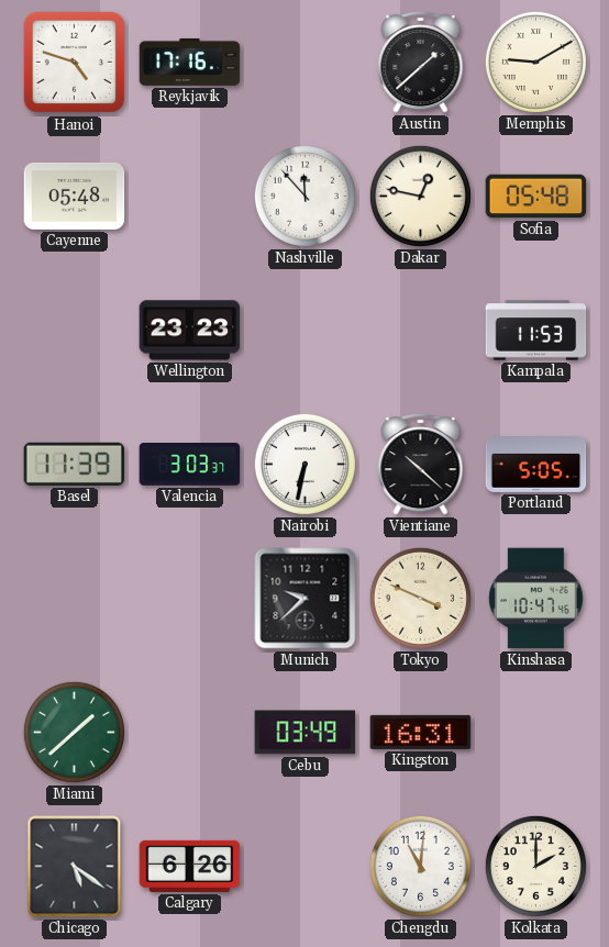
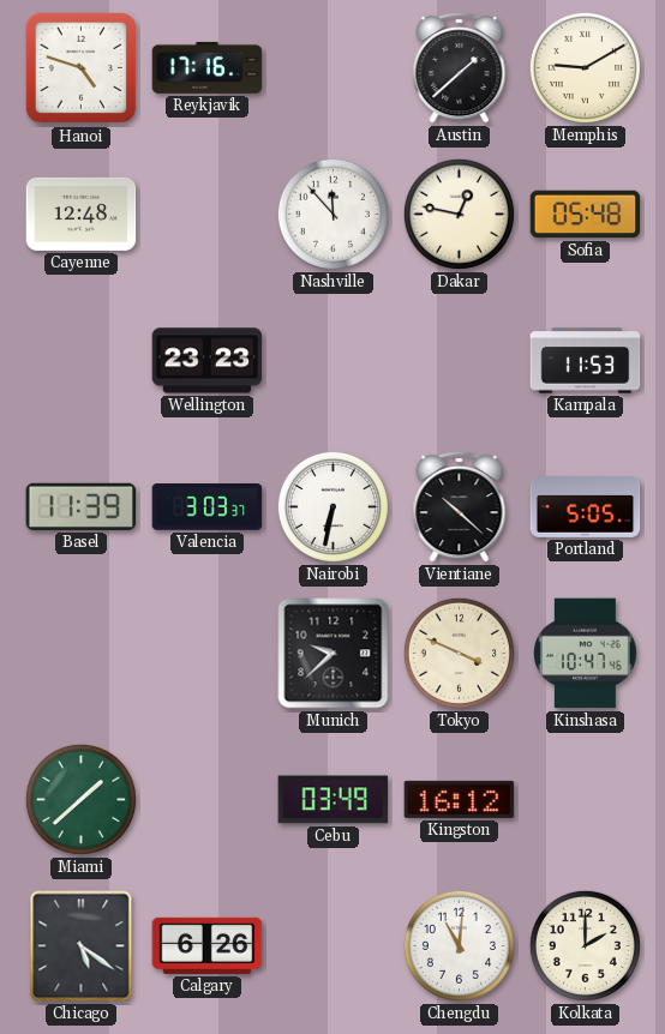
Cayenne: 05:48 -> 12:48
Kingston: 16:31 -> 16:12
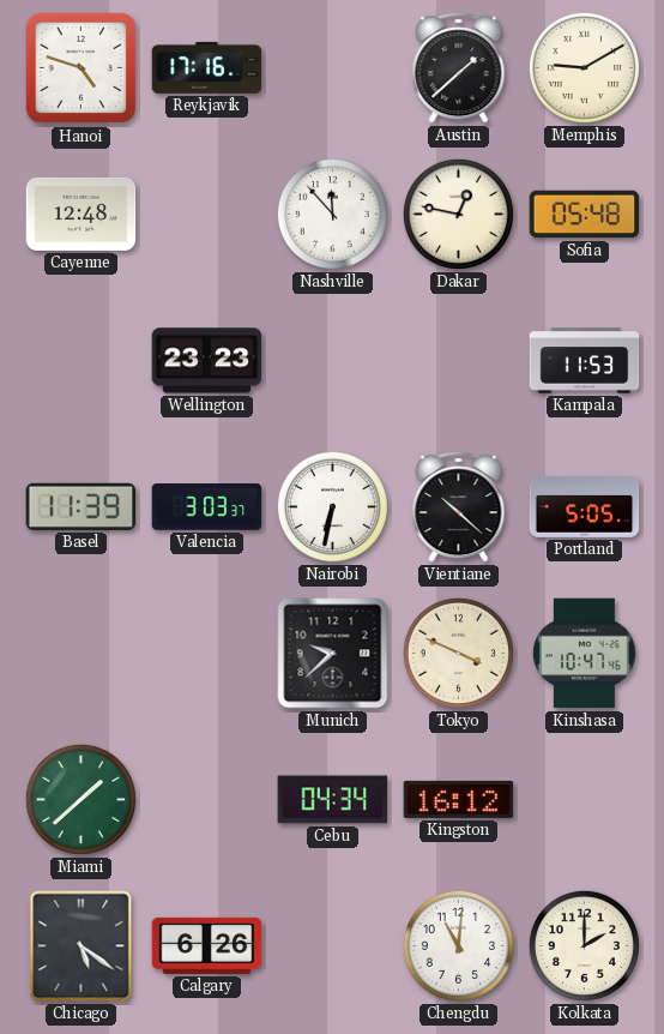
Cebu: 03:49 -> 04:34
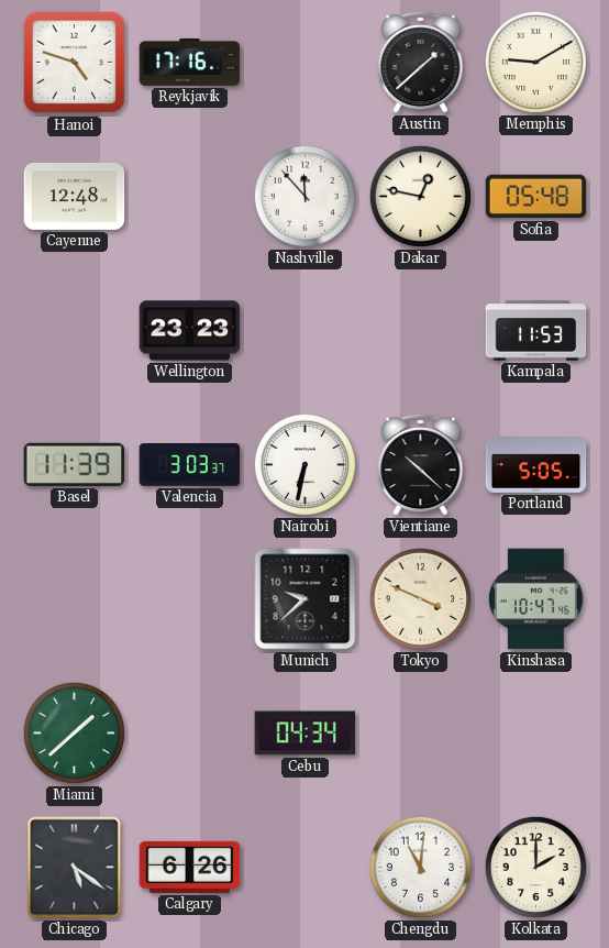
Kingston: 16:12 -> none
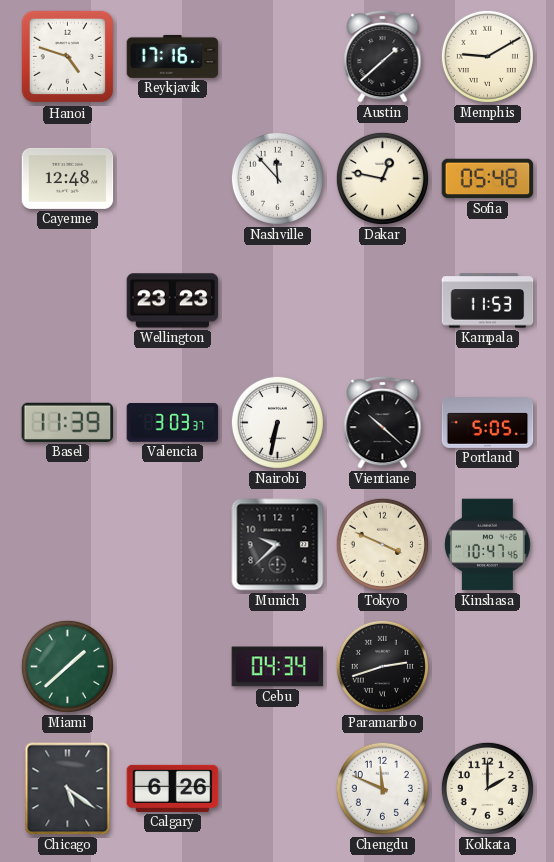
Paramaribo: none -> 2:42
Chengdu: 11:01 -> 11:49
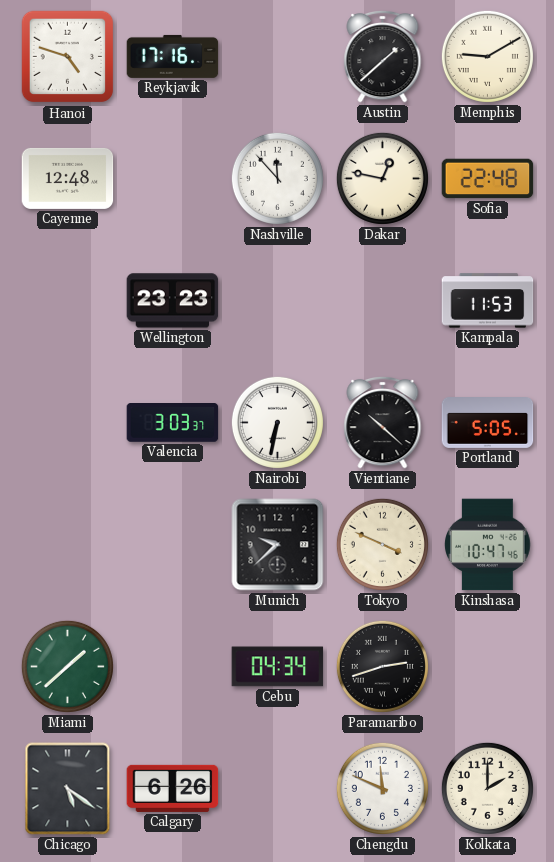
Sofia: 05:48 -> 22:48
Basel: 11:39 -> none
